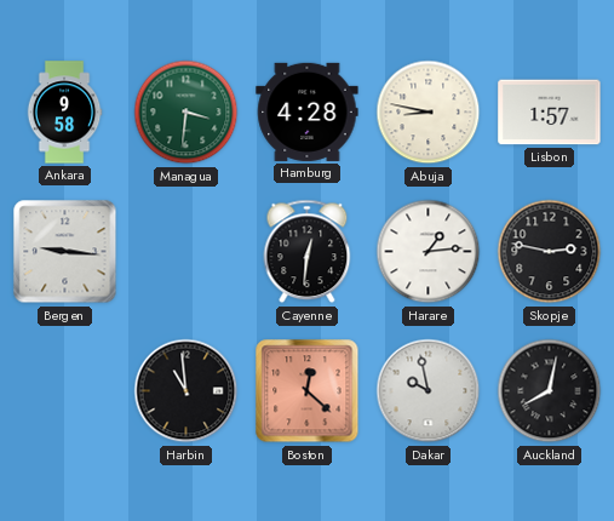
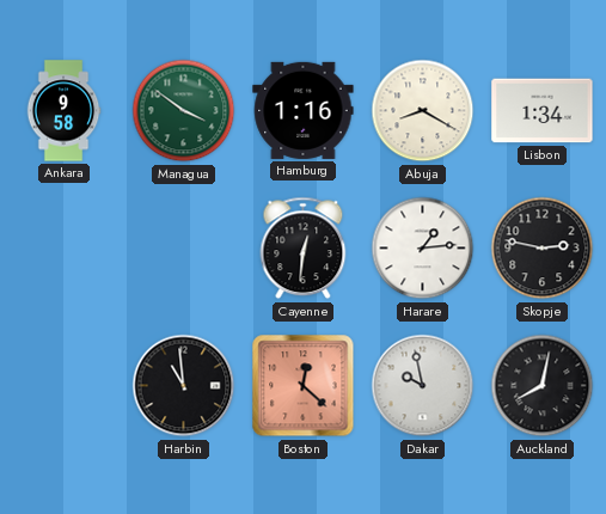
Managua: 3:31 -> 3:51
Hamburg: 4:28 -> 1:16
Abuja: 8:47 -> 8:20
Lisbon: 1:57 -> 1:34
Bergen: 9:16 -> none
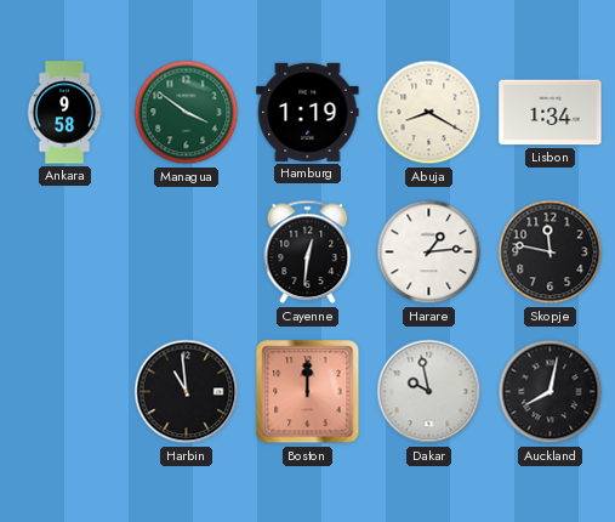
Hamburg: 1:16 -> 1:19
Skopje: 2:47 -> 11:47
Boston: 12:22 -> 12:00
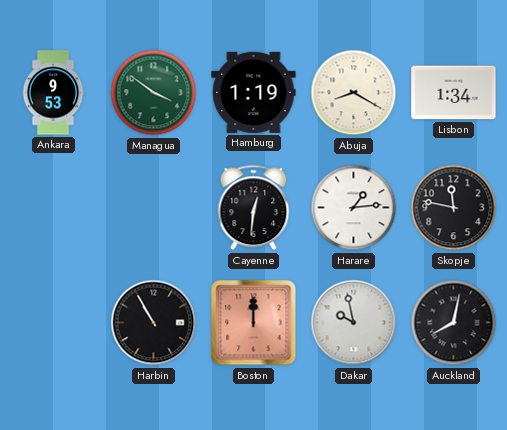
Ankara: 9:58 -> 9:53
Harbin: 10:59 -> 10:55
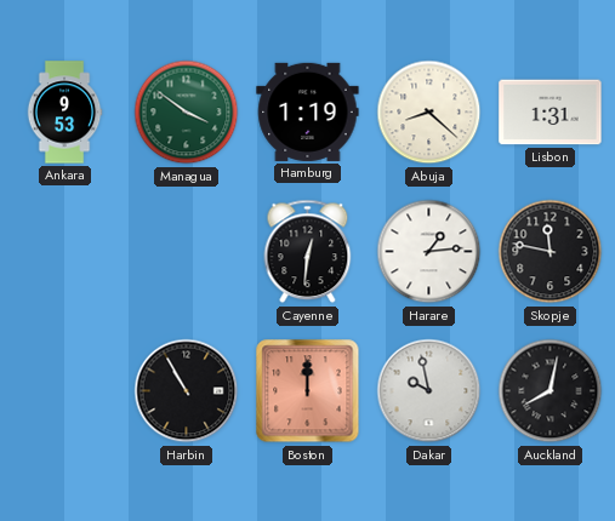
Abuja: 8:20 -> 8:22
Lisbon: 1:34 -> 1:31
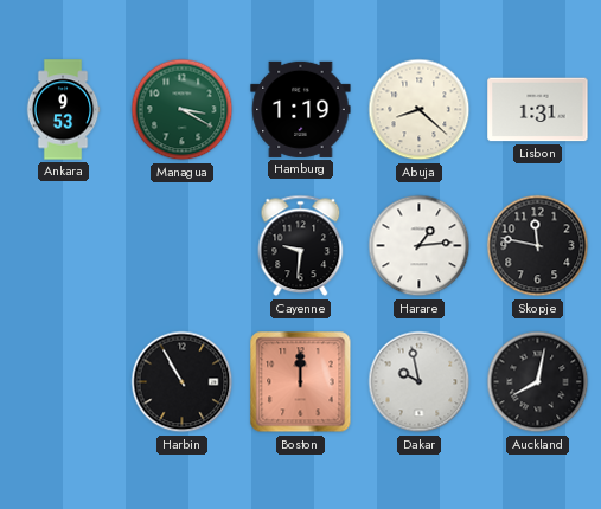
Managua: 3:51 -> 3:20
Cayenne: 12:31 -> 9:31
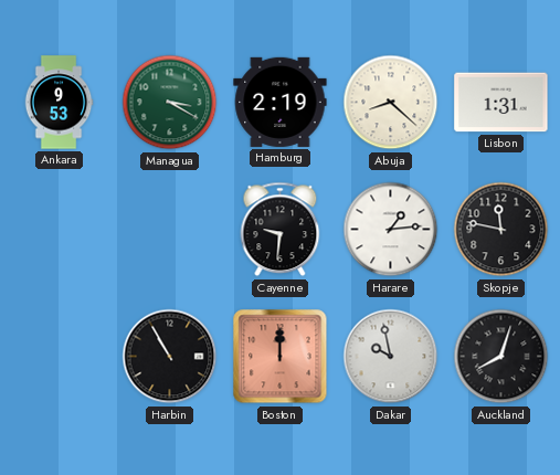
Hamburg: 1:19 -> 2:19
Auckland: 8:02 -> 8:03
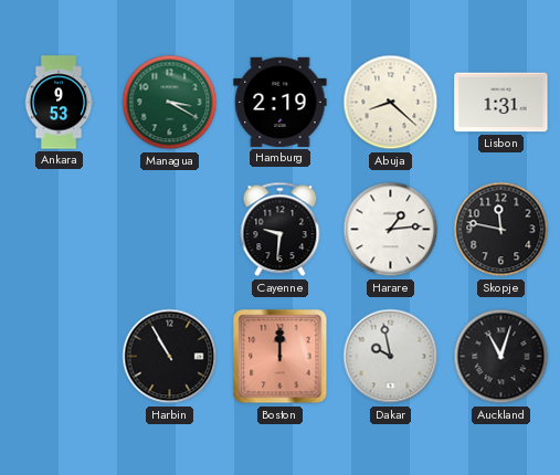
Auckland: 8:03 -> 11:03
